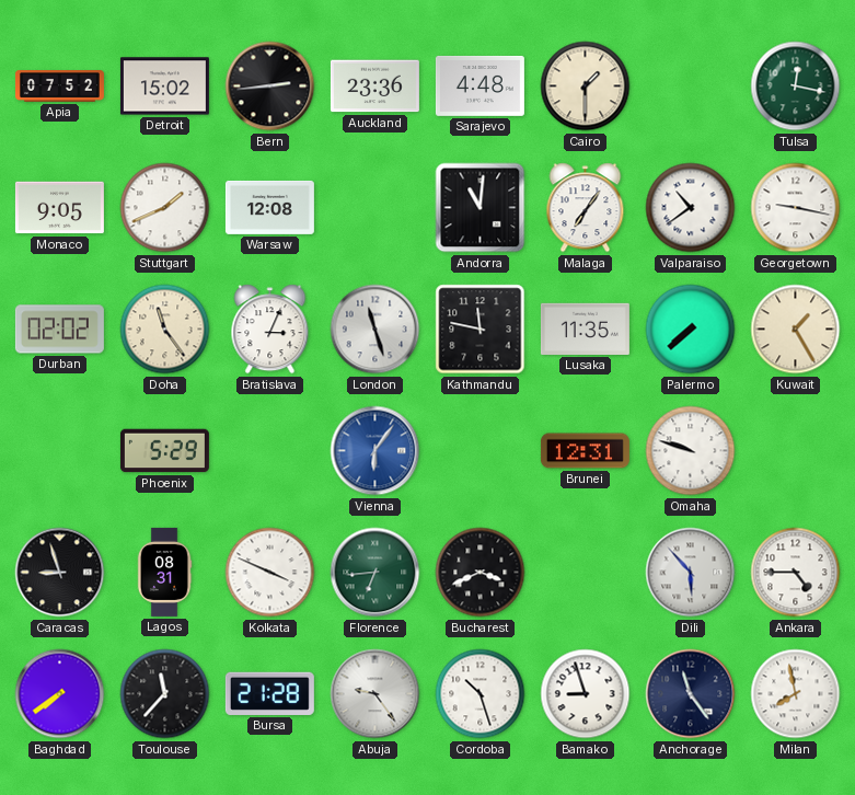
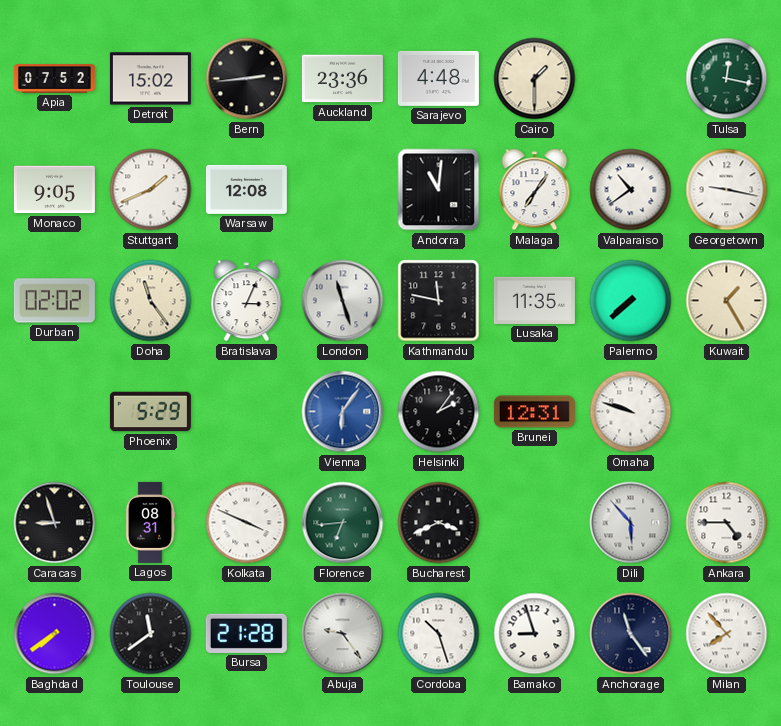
Helsinki: none -> 2:06
Toulouse: 11:37 -> 11:39
Milan: 7:58 -> 7:53
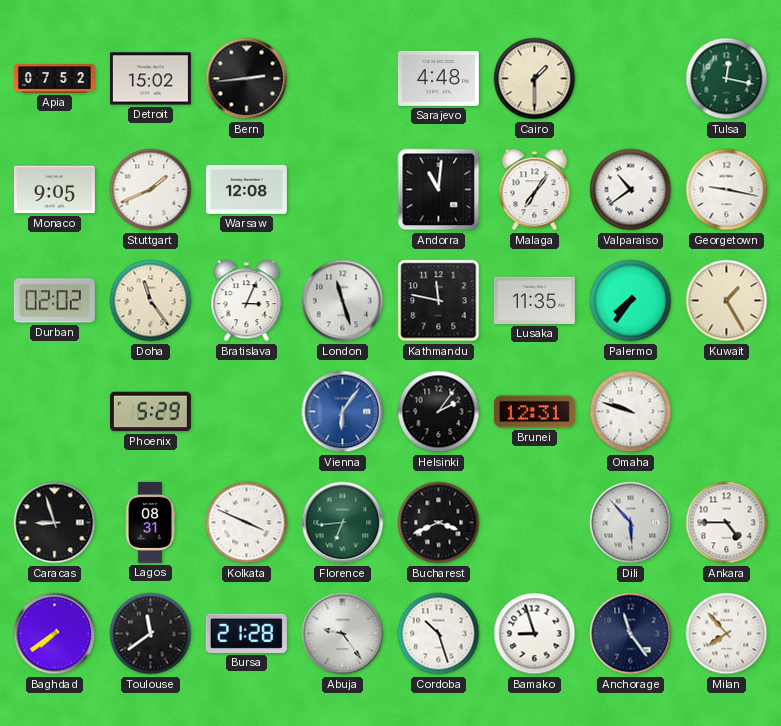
Auckland: 23:36 -> none
Palermo: 7:38 -> 7:36
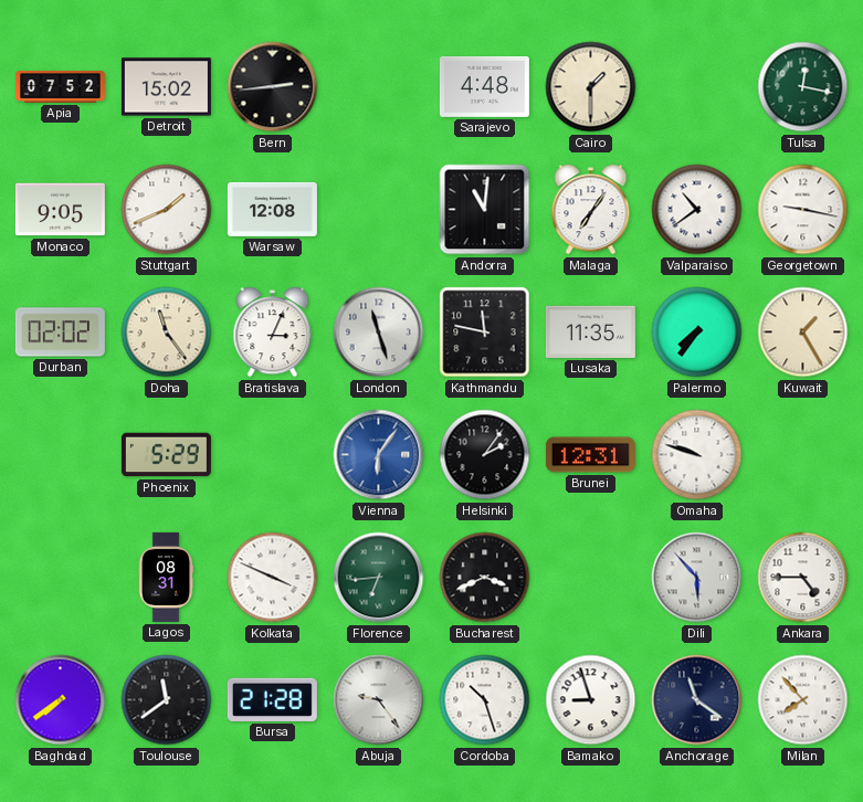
Caracas: 8:57 -> none
Anchorage: 11:24 -> 11:21
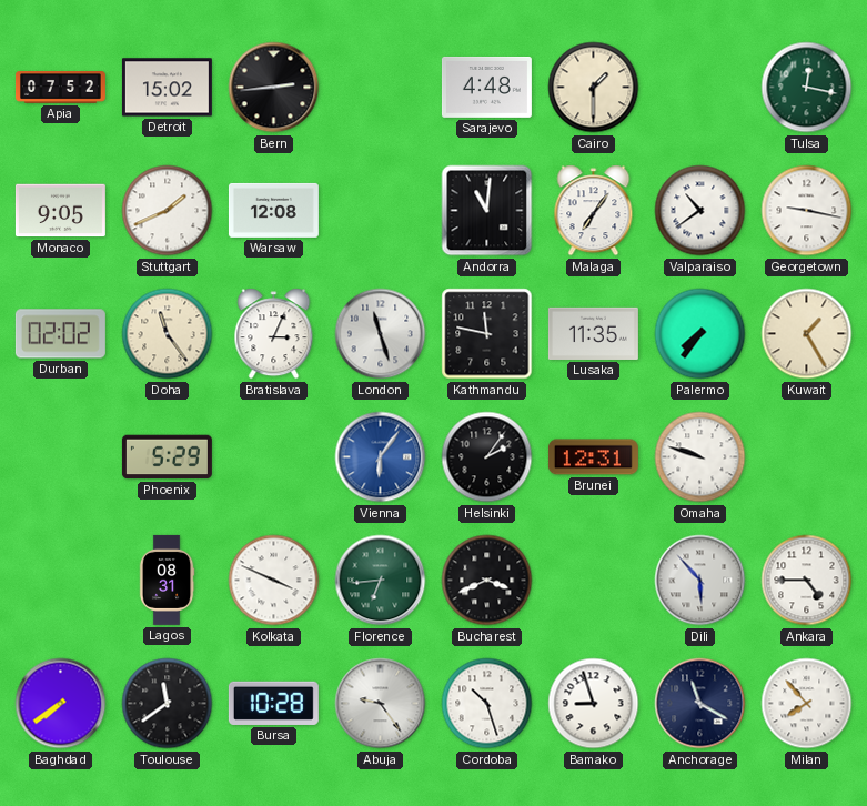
Bursa: 21:28 -> 10:28
Anchorage: 11:21 -> 11:20
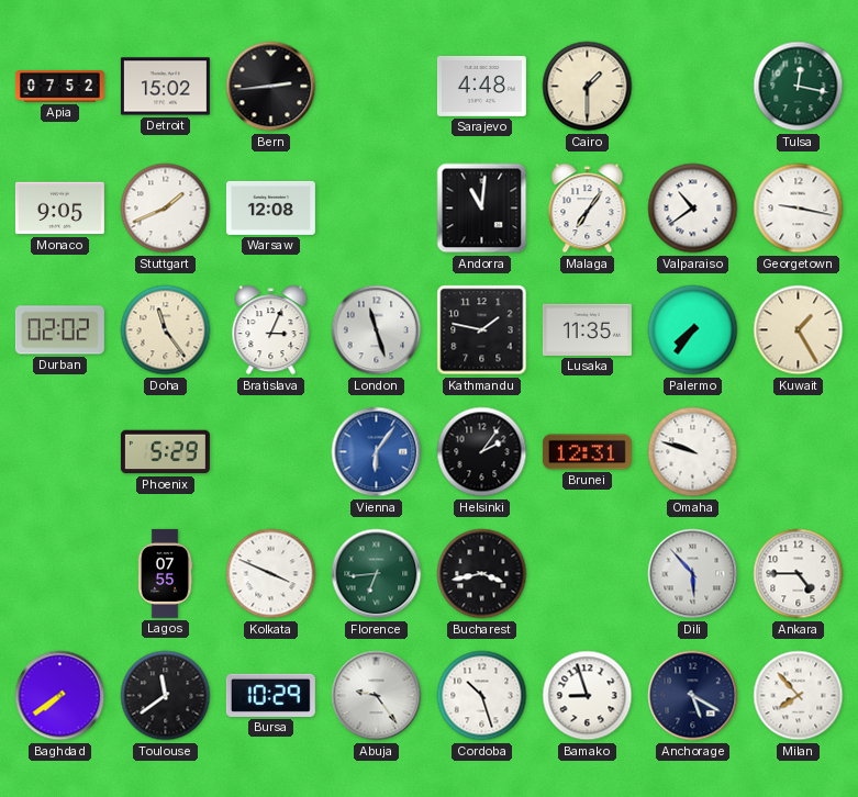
Kathmandu: 11:47 -> 1:47
Lagos: 08:31 -> 07:55
Bucharest: 3:41 -> 3:43
Bursa: 10:28 -> 10:29
Anchorage: 11:20 -> 5:20
